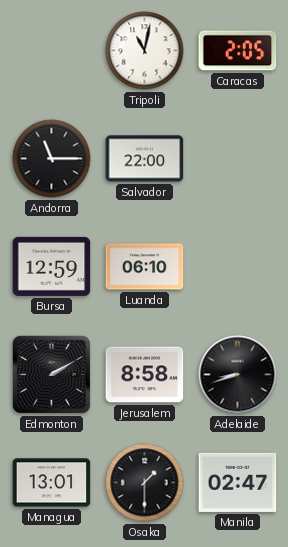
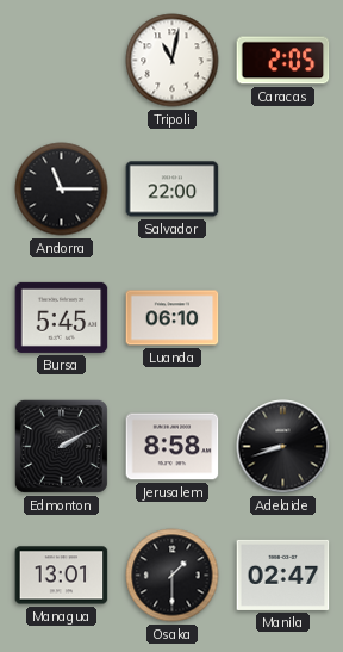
Bursa: 12:59 -> 5:45
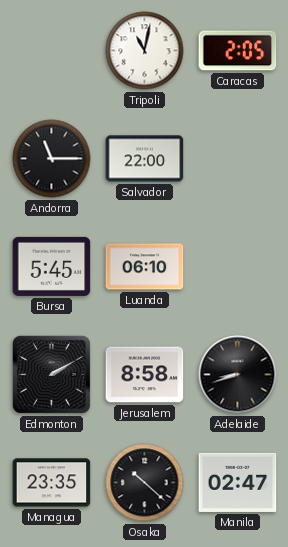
Managua: 13:01 -> 23:35
Osaka: 1:30 -> 10:22
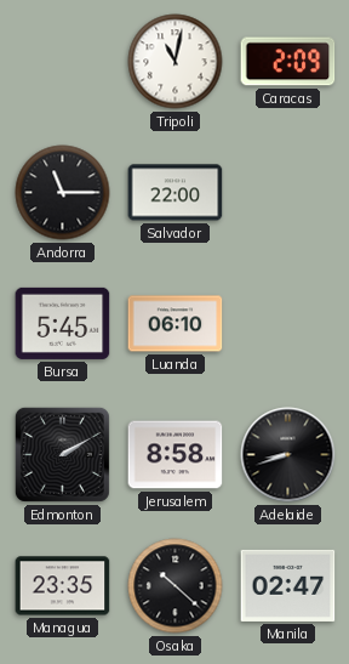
Caracas: 2:05 -> 2:09
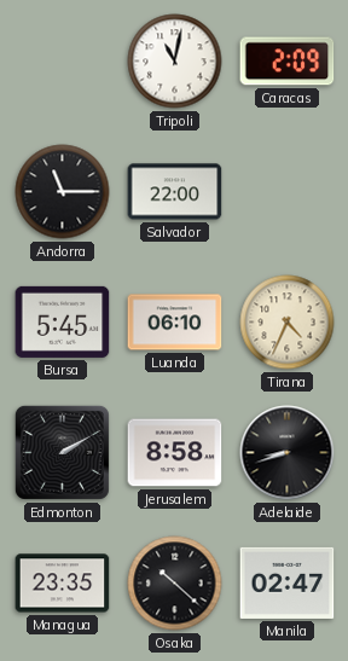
Tirana: none -> 4:34
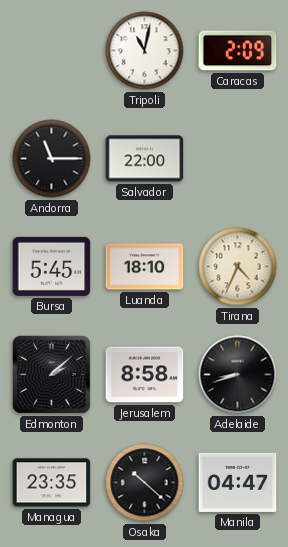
Luanda: 06:10 -> 18:10
Edmonton: 2:10 -> 2:08
Manila: 02:47 -> 04:47
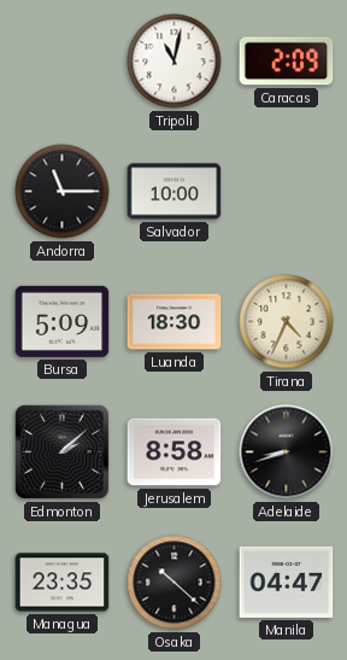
Salvador: 22:00 -> 10:00
Bursa: 5:45 -> 5:09
Luanda: 18:10 -> 18:30
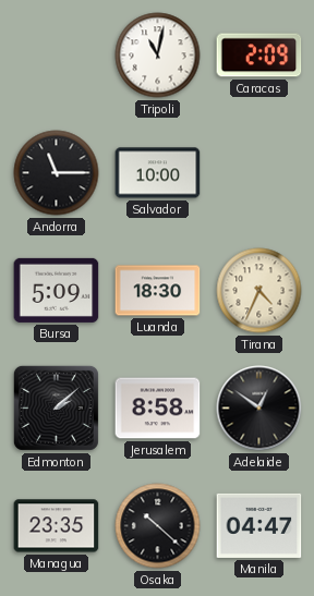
Adelaide: 8:42 -> 12:51
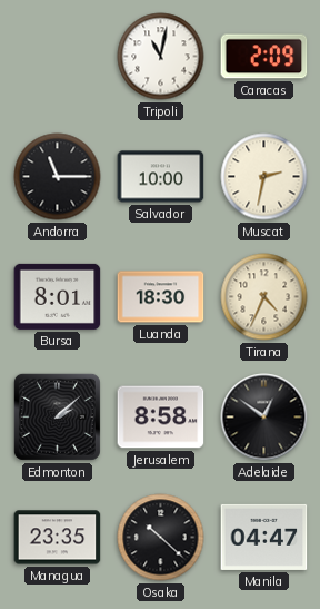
Muscat: none -> 2:32
Bursa: 5:09 -> 8:01
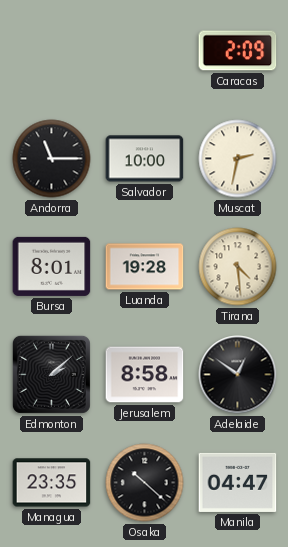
Tripoli: 11:02 -> none
Luanda: 18:30 -> 19:28
Tirana: 4:34 -> 4:29
